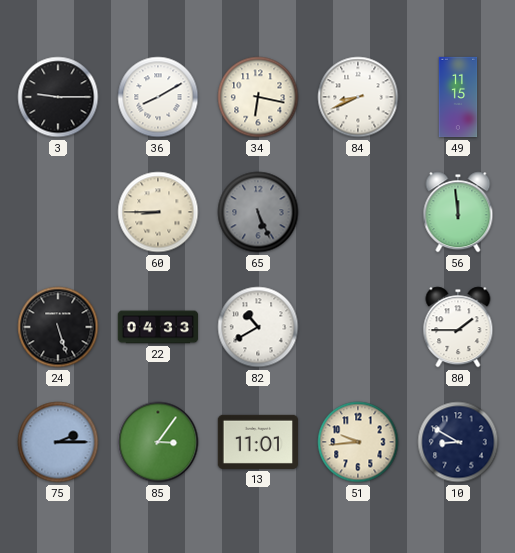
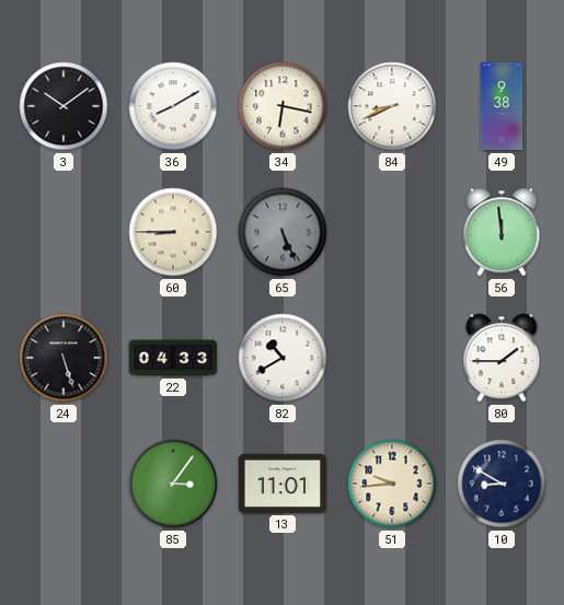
3: 9:15 -> 10:09
49: 11:15 -> 9:38
75: 2:15 -> none
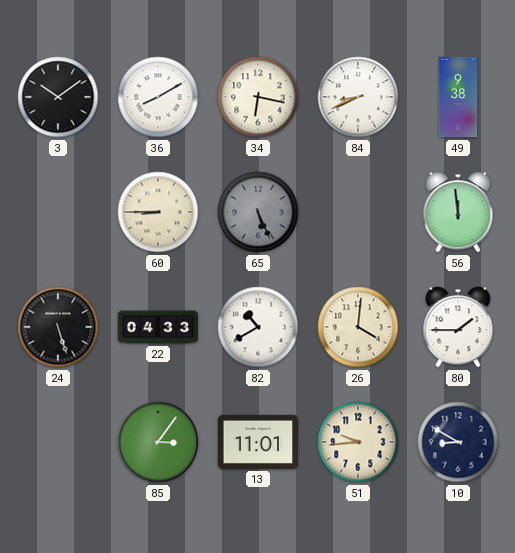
26: none -> 4:01
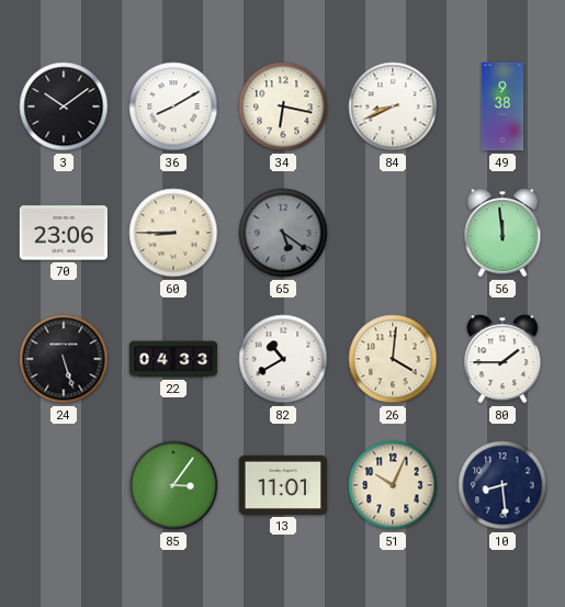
70: none -> 23:06
65: 5:26 -> 5:21
51: 9:44 -> 10:04
10: 8:50 -> 8:29
